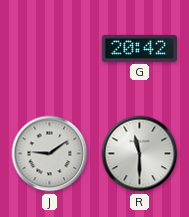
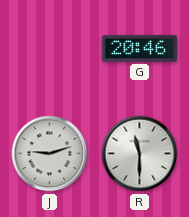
G: 20:42 -> 20:46
J: 9:09 -> 9:12
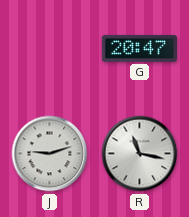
G: 20:46 -> 20:47
R: 11:30 -> 11:17
